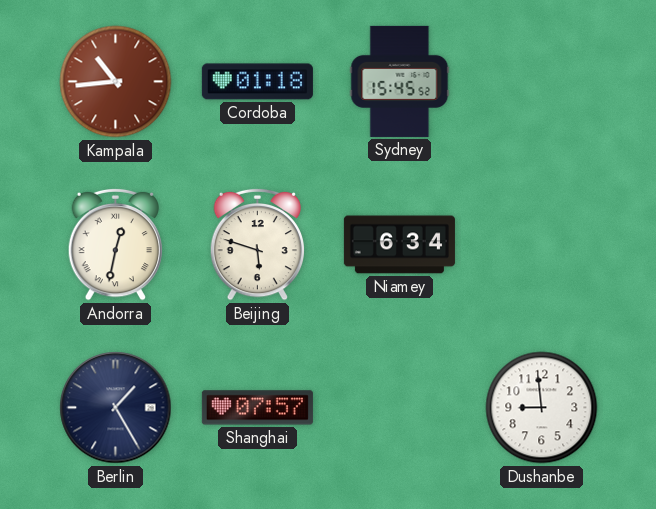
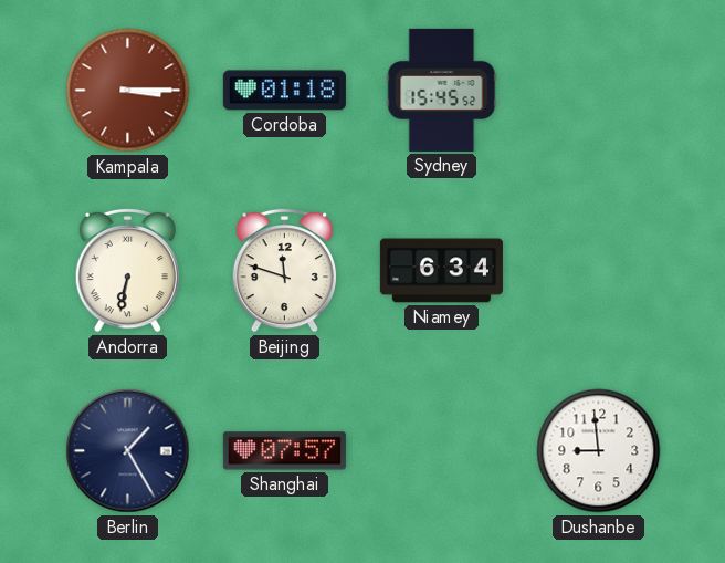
Kampala: 10:44 -> 3:15
Andorra: 12:32 -> 6:32
Beijing: 5:48 -> 11:48
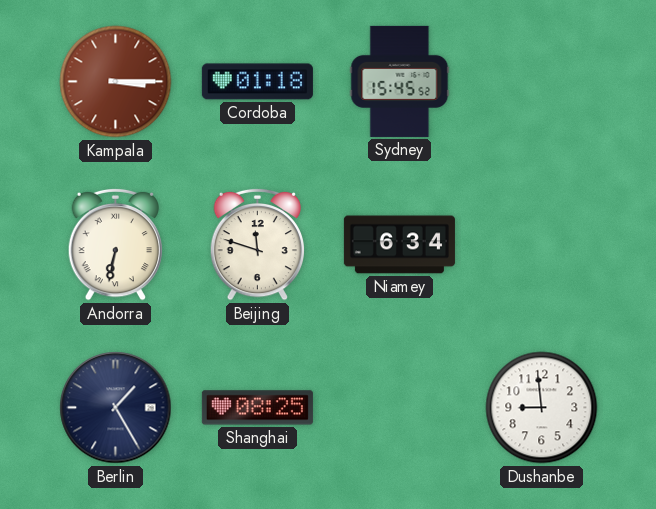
Shanghai: 07:57 -> 08:25
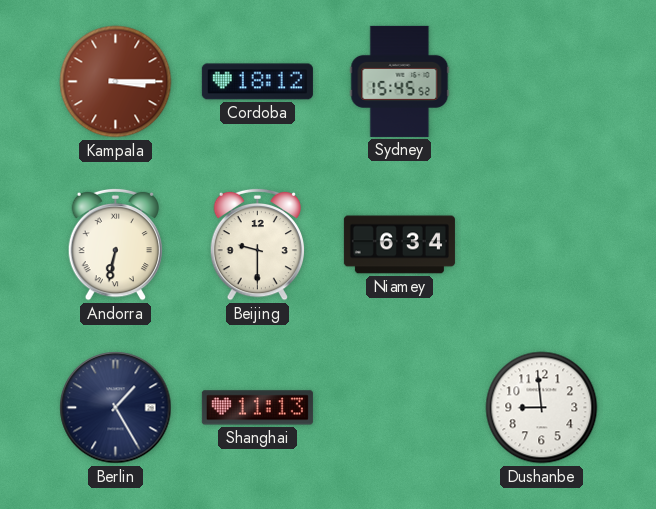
Cordoba: 01:18 -> 18:12
Beijing: 11:48 -> 9:30
Shanghai: 08:25 -> 11:13
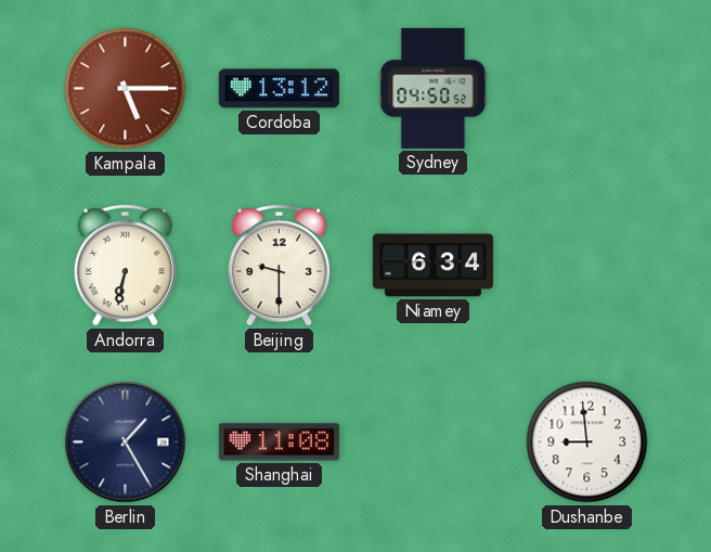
Kampala: 3:15 -> 5:15
Cordoba: 18:12 -> 13:12
Sydney: 15:45 -> 04:50
Shanghai: 11:13 -> 11:08
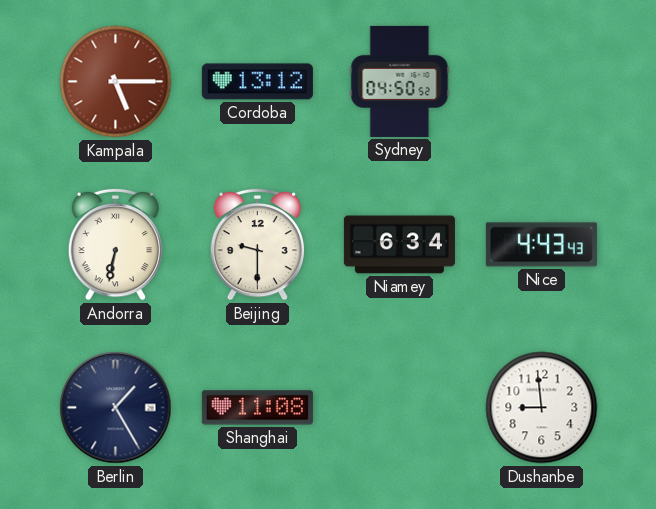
Nice: none -> 4:43
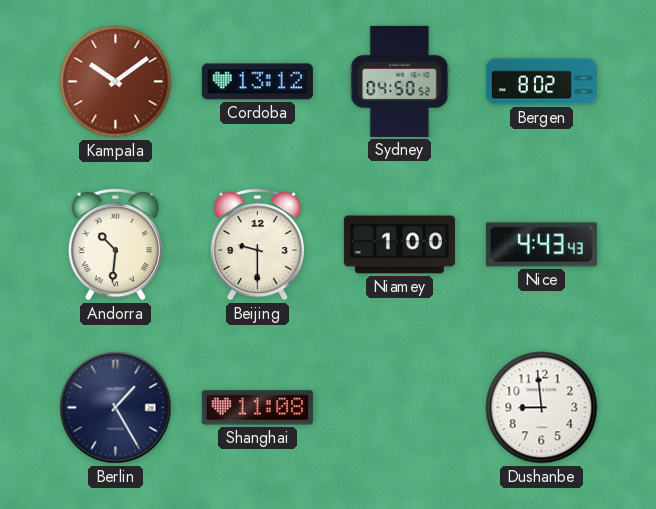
Kampala: 5:15 -> 10:09
Bergen: none -> 8:02
Andorra: 6:32 -> 10:31
Niamey: 6:34 -> 1:00
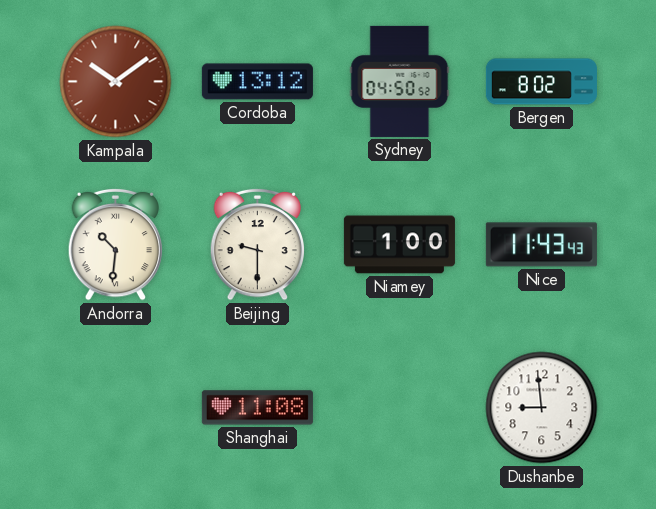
Nice: 4:43 -> 11:43
Berlin: 1:25 -> none
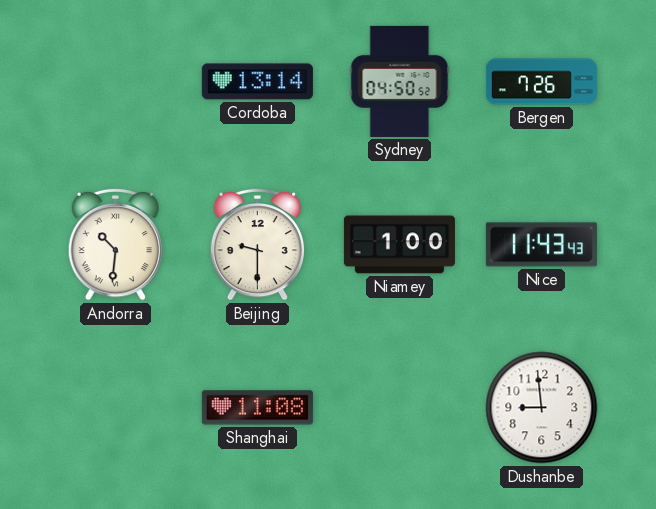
Kampala: 10:09 -> none
Cordoba: 13:12 -> 13:14
Bergen: 8:02 -> 7:26
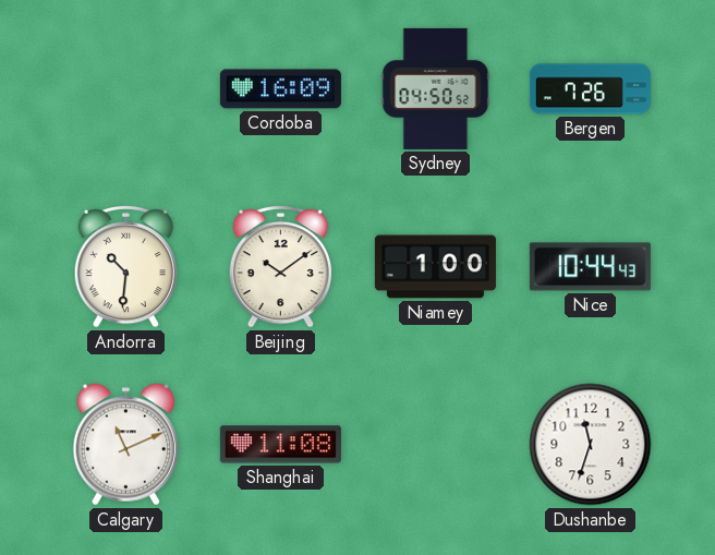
Cordoba: 13:14 -> 16:09
Beijing: 9:30 -> 10:09
Nice: 11:43 -> 10:44
Calgary: none -> 11:11
Dushanbe: 8:59 -> 11:33
